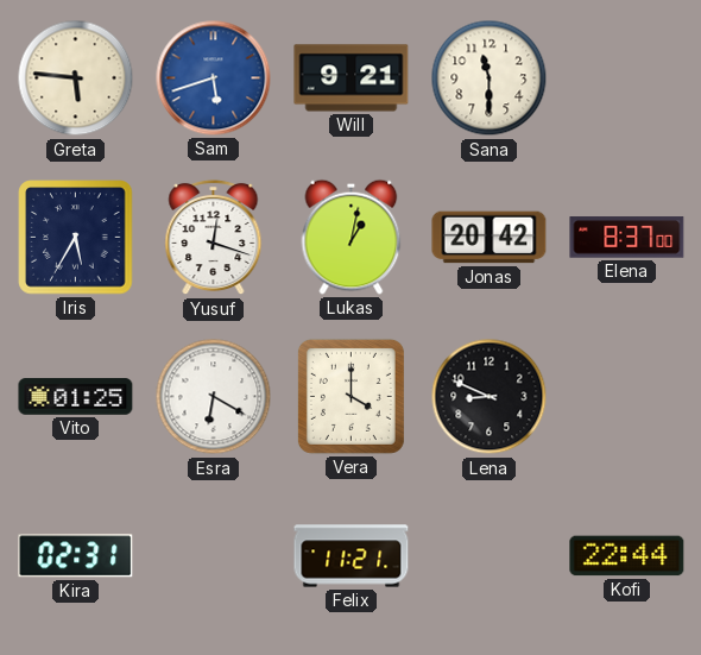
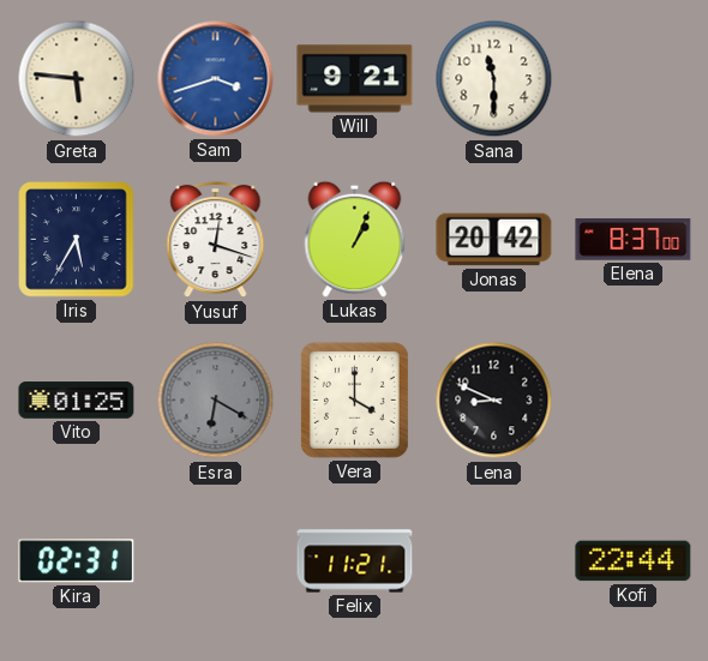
Sam: 5:42 -> 3:42
Lukas: 1:02 -> 1:04
Esra dial: white -> grey
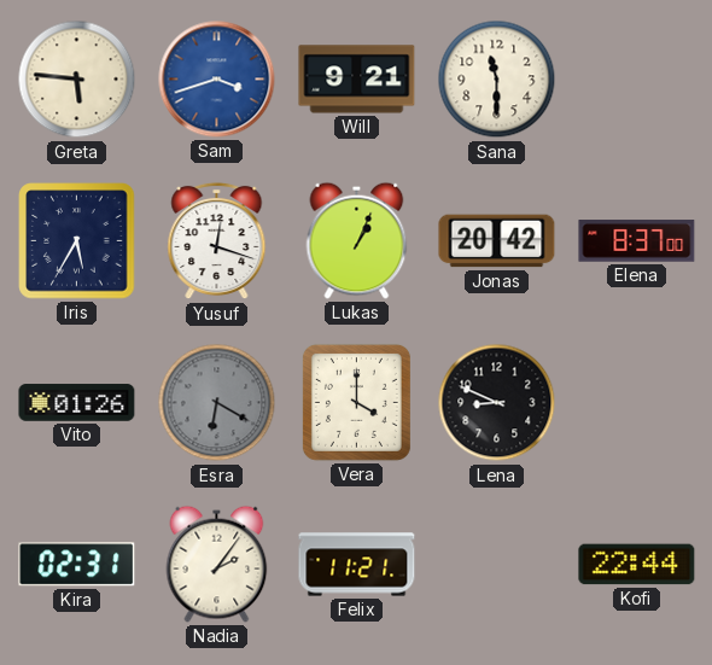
Vito: 01:25 -> 01:26
Nadia: none -> 2:06
